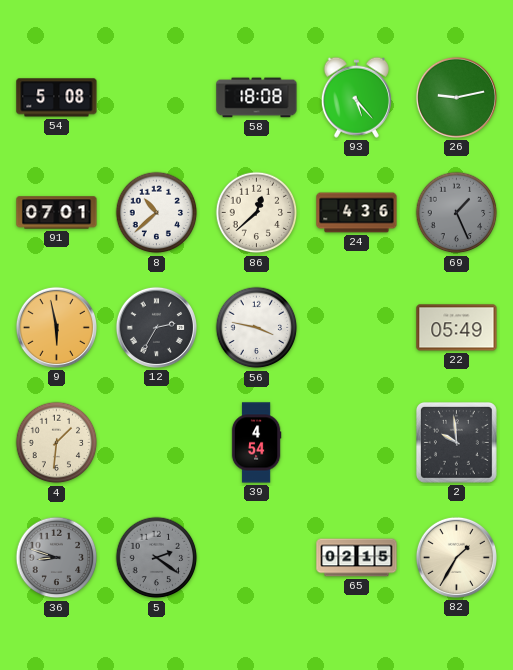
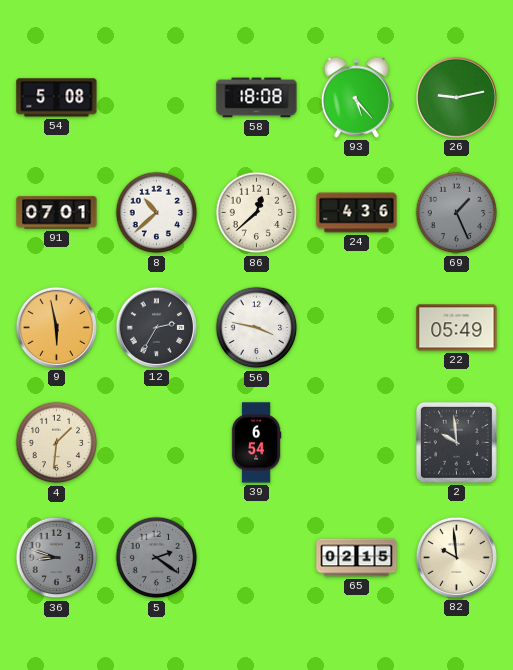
39: 4:54 -> 6:54
82: 1:35 -> 9:59
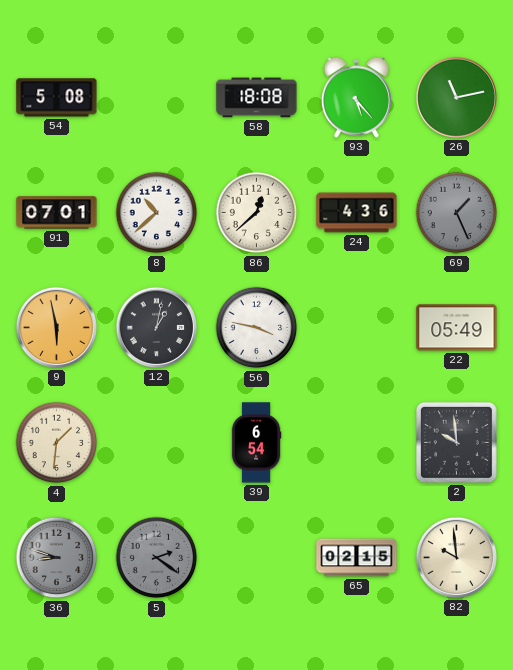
26: 9:13 -> 11:13
12: 2:35 -> 1:02
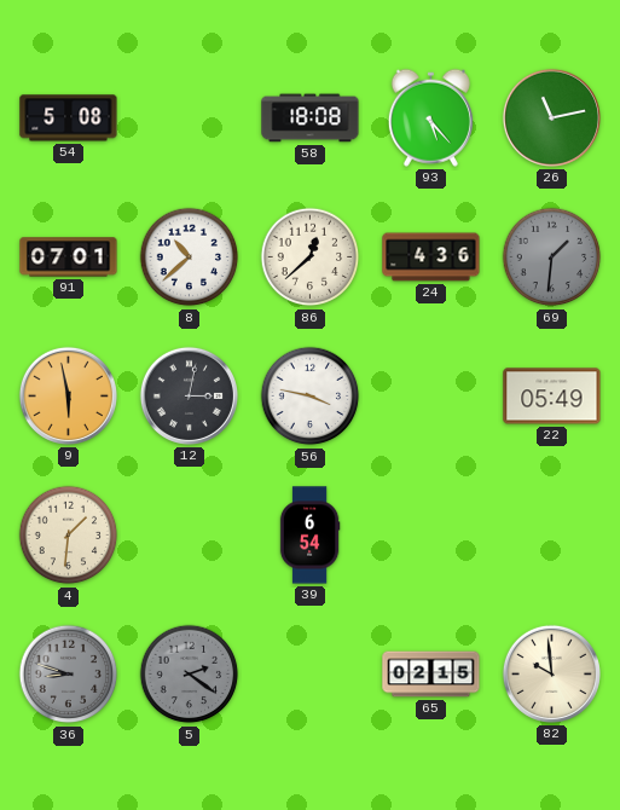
69: 1:26 -> 1:31
12: 1:02 -> 3:02
2: 9:59 -> none
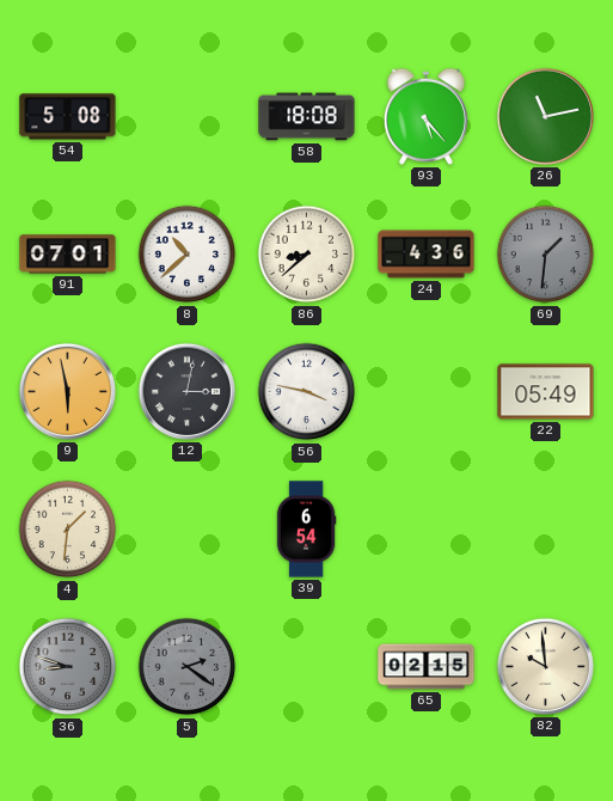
86: 12:38 -> 8:38
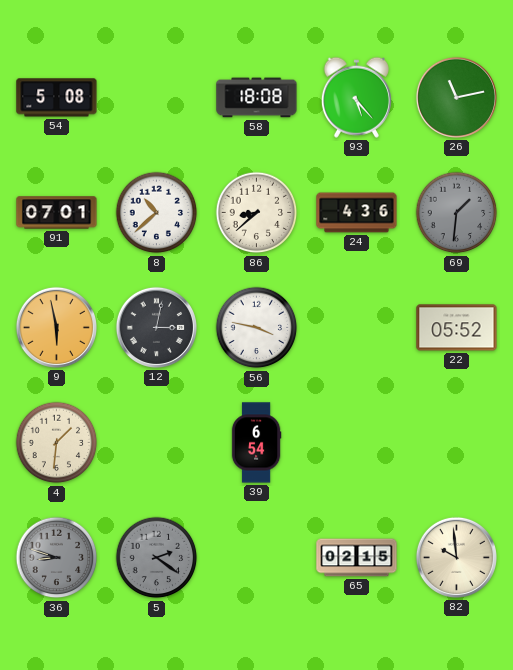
22: 05:49 -> 05:52
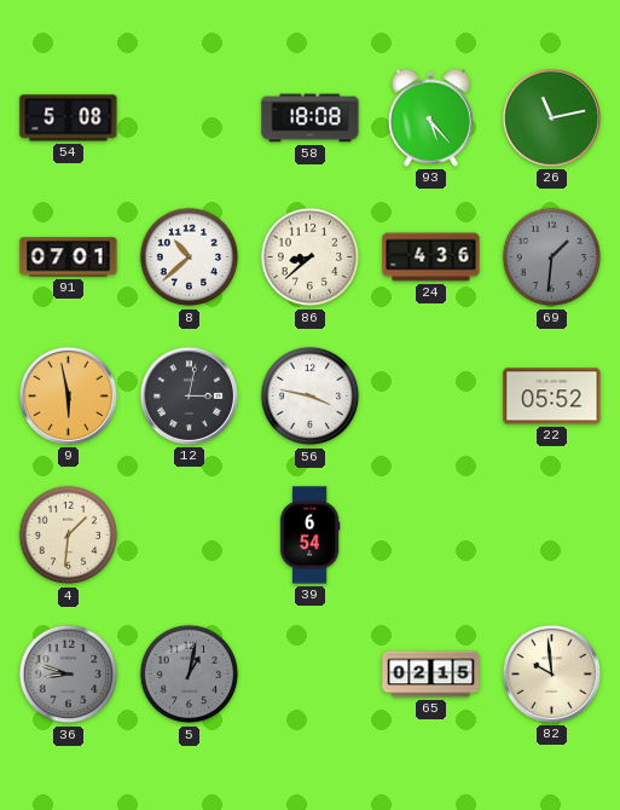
5: 2:21 -> 1:02
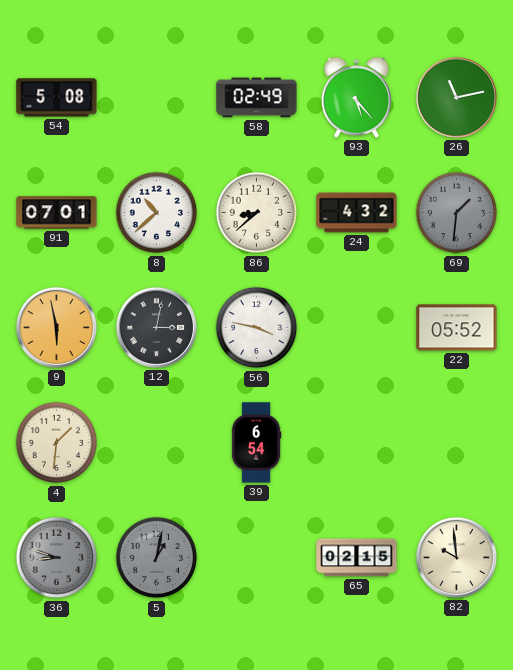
58: 18:08 -> 02:49
24: 4:36 -> 4:32
